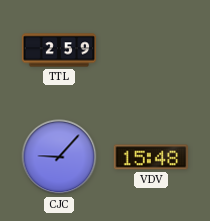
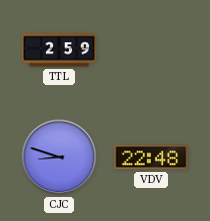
CJC: 9:07 -> 8:48
VDV: 15:48 -> 22:48
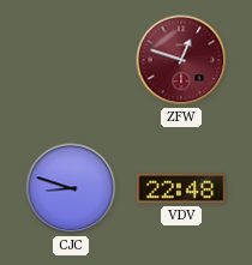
TTL: 2:59 -> none
ZFW: none -> 12:48
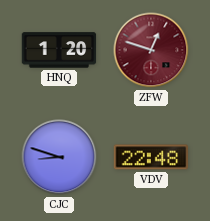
HNQ: none -> 1:20
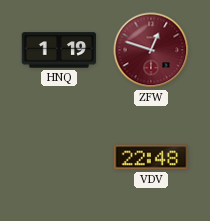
HNQ: 1:20 -> 1:19
CJC: 8:48 -> none
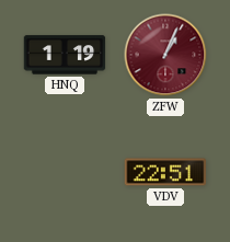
ZFW: 12:48 -> 1:04
VDV: 22:48 -> 22:51
